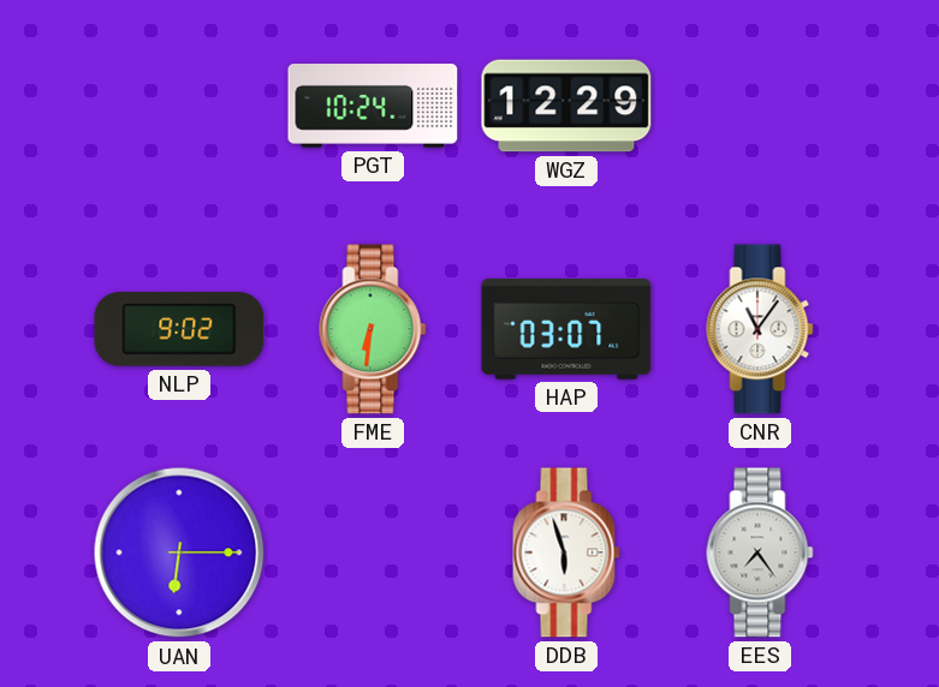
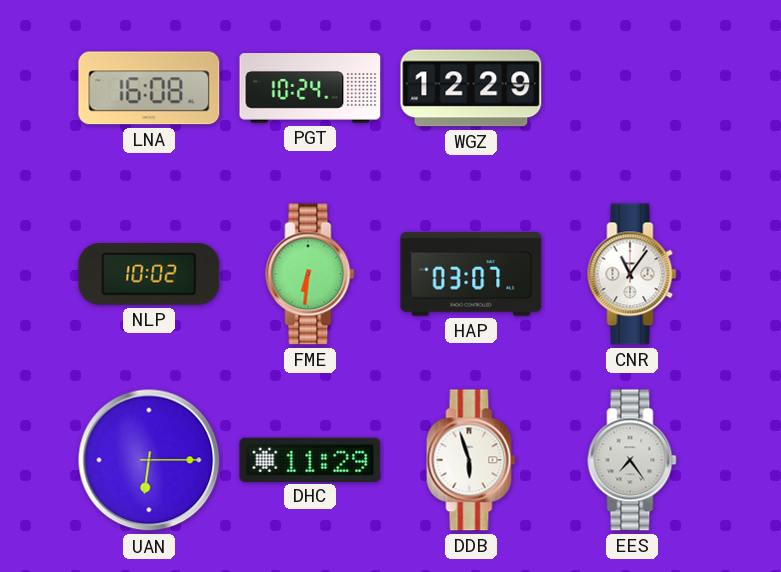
LNA: none -> 16:08
NLP: 9:02 -> 10:02
DHC: none -> 11:29
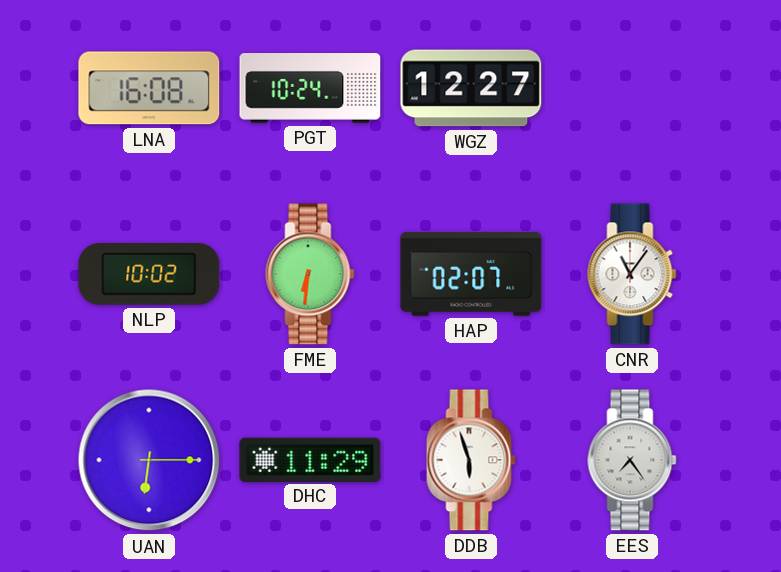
WGZ: 12:29 -> 12:27
HAP: 03:07 -> 02:07
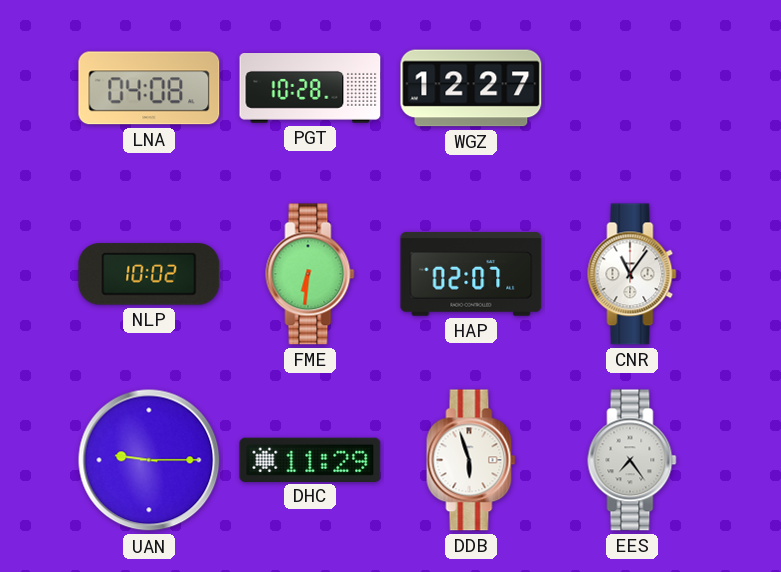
LNA: 16:08 -> 04:08
PGT: 10:24 -> 10:28
UAN: 6:15 -> 9:15
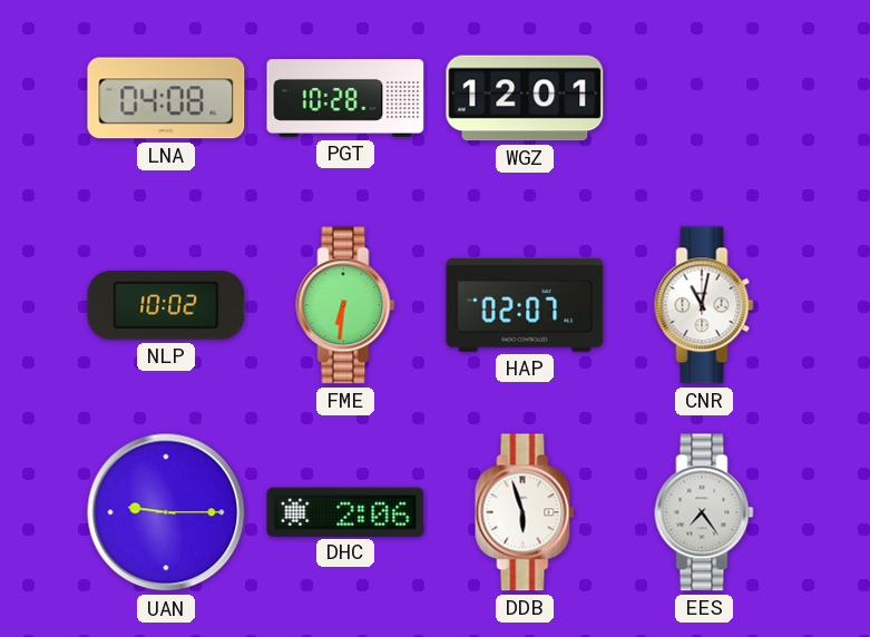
WGZ: 12:27 -> 12:01
CNR: 11:06 -> 11:02
DHC: 11:29 -> 2:06
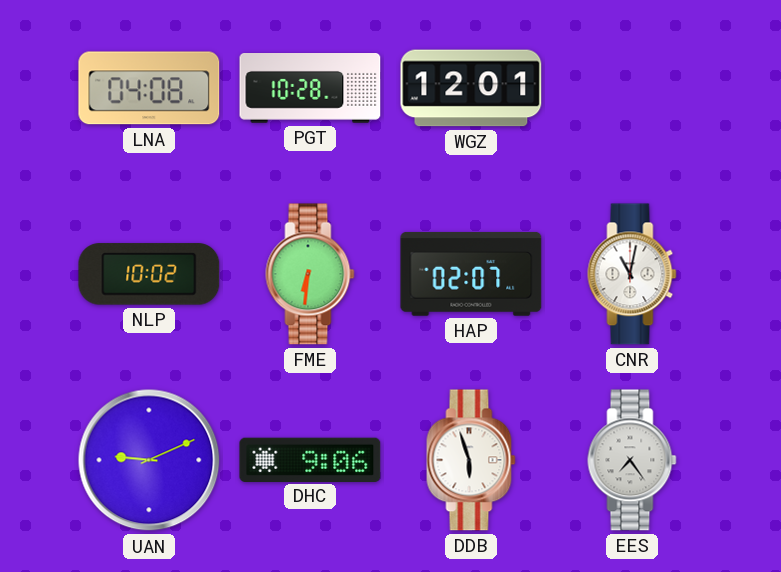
UAN: 9:15 -> 9:11
DHC: 2:06 -> 9:06
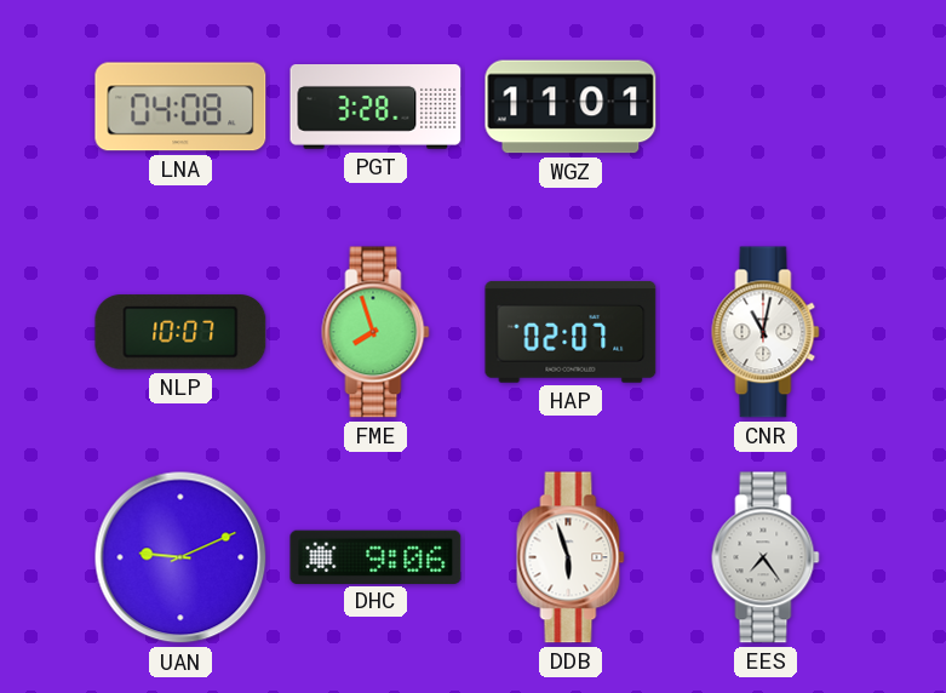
PGT: 10:28 -> 3:28
WGZ: 12:01 -> 11:01
NLP: 10:02 -> 10:07
FME: 6:31 -> 7:57
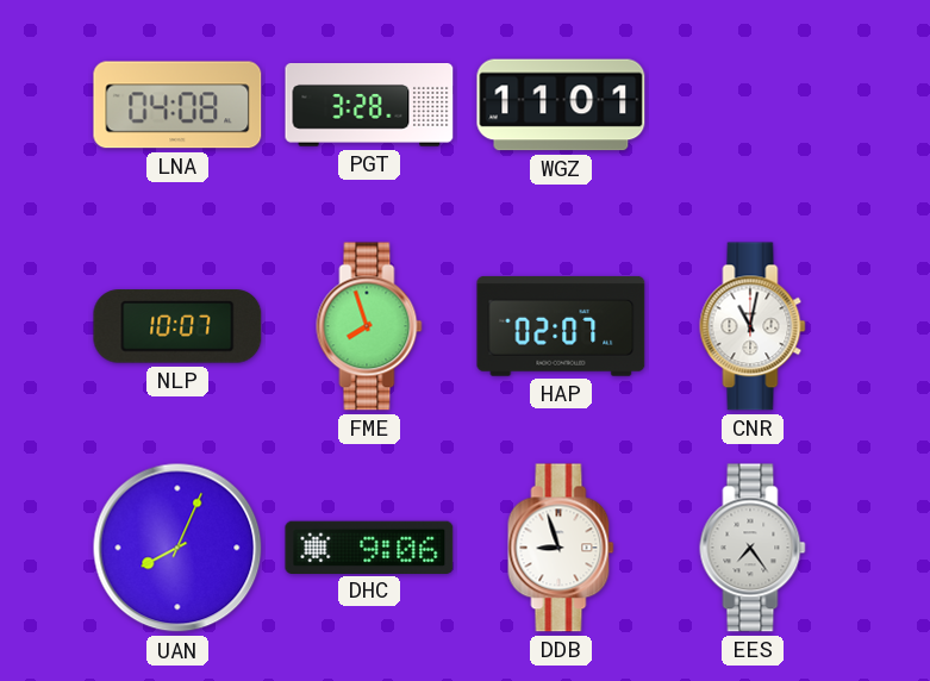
UAN: 9:11 -> 8:04
DDB: 5:57 -> 8:57
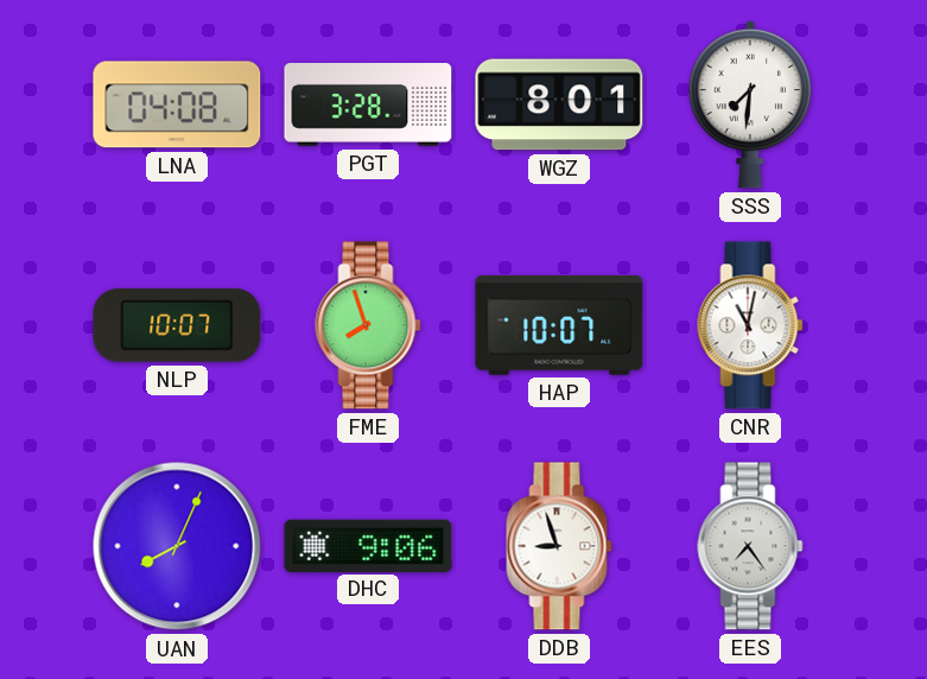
WGZ: 11:01 -> 8:01
SSS: none -> 7:31
HAP: 02:07 -> 10:07
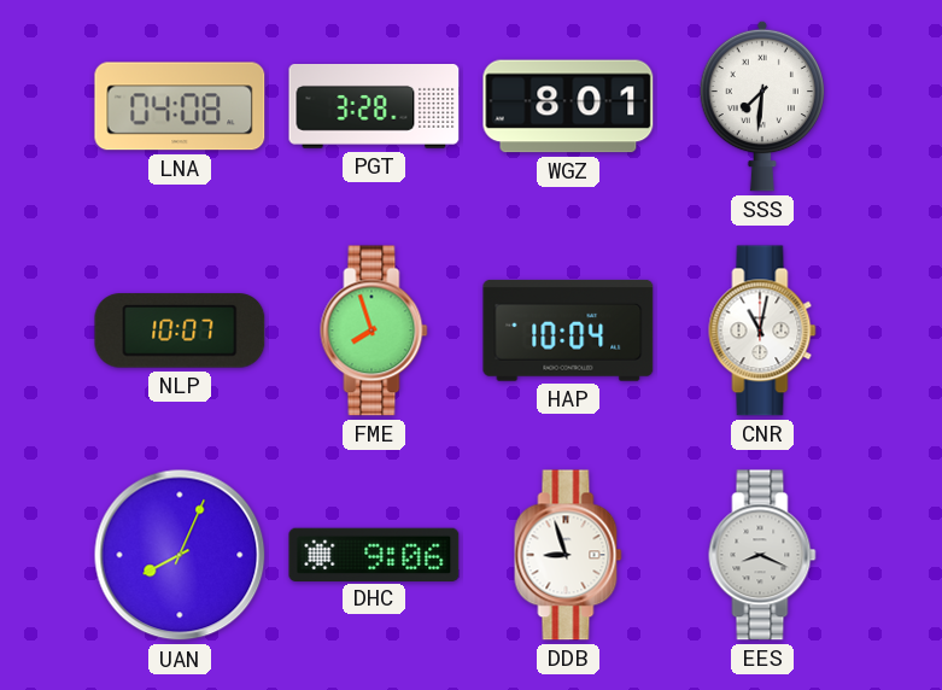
HAP: 10:07 -> 10:04
EES: 7:24 -> 8:19
